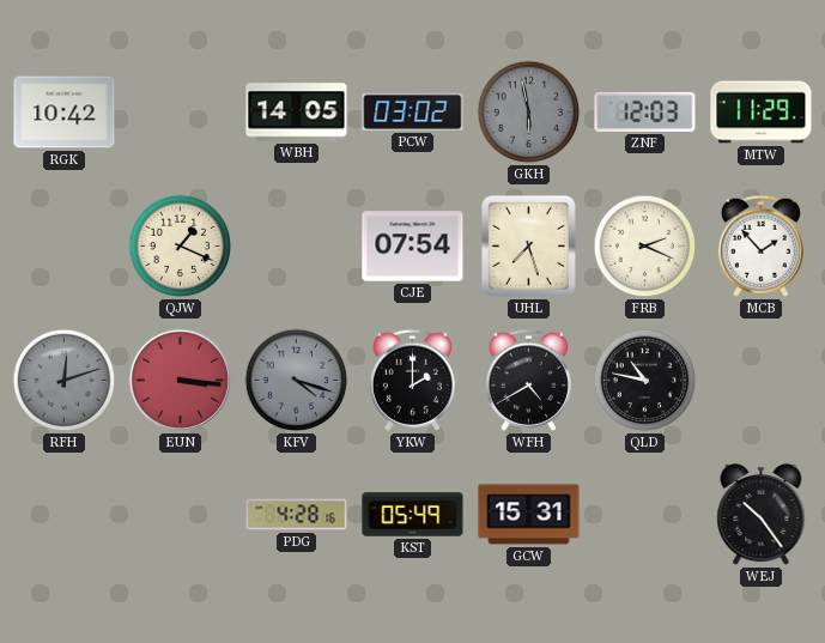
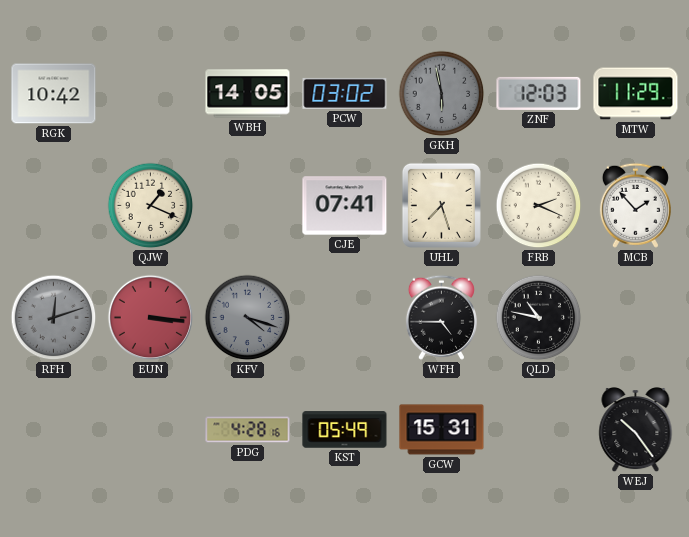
CJE: 07:54 -> 07:41
YKW: 2:00 -> none
WFH: 4:40 -> 4:45
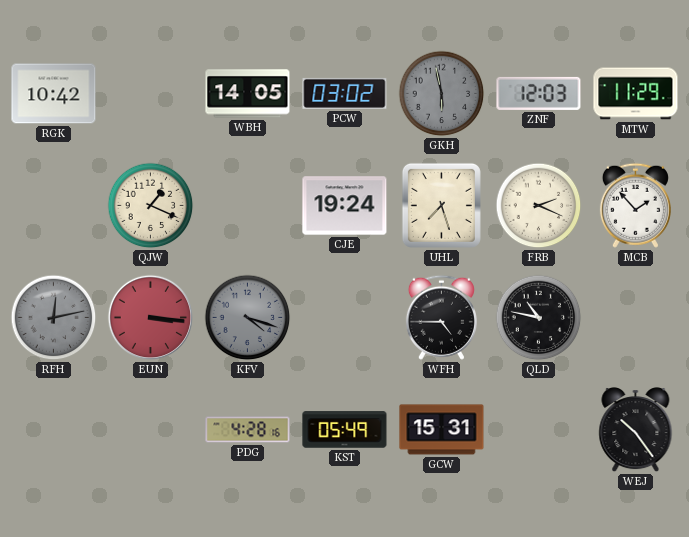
CJE: 07:41 -> 19:24
RFH: 12:12 -> 12:13
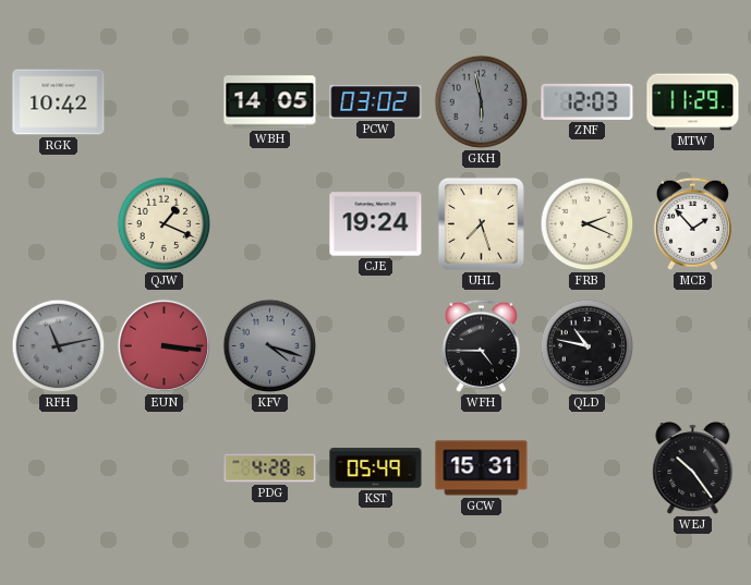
RFH: 12:13 -> 11:13
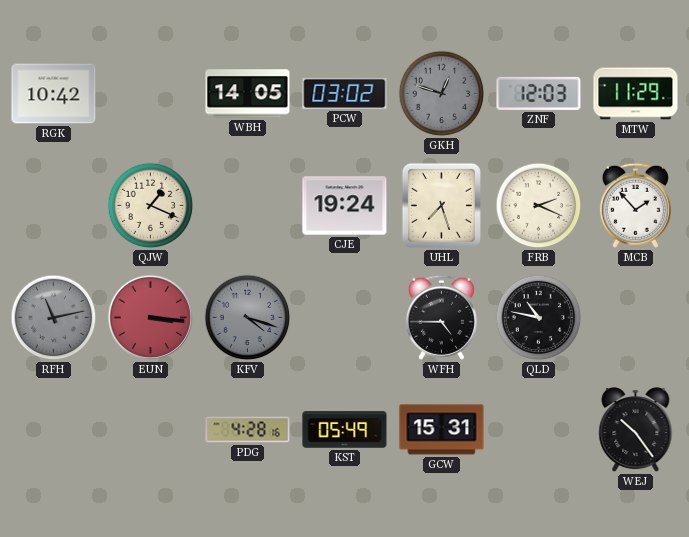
GKH: 5:58 -> 12:48
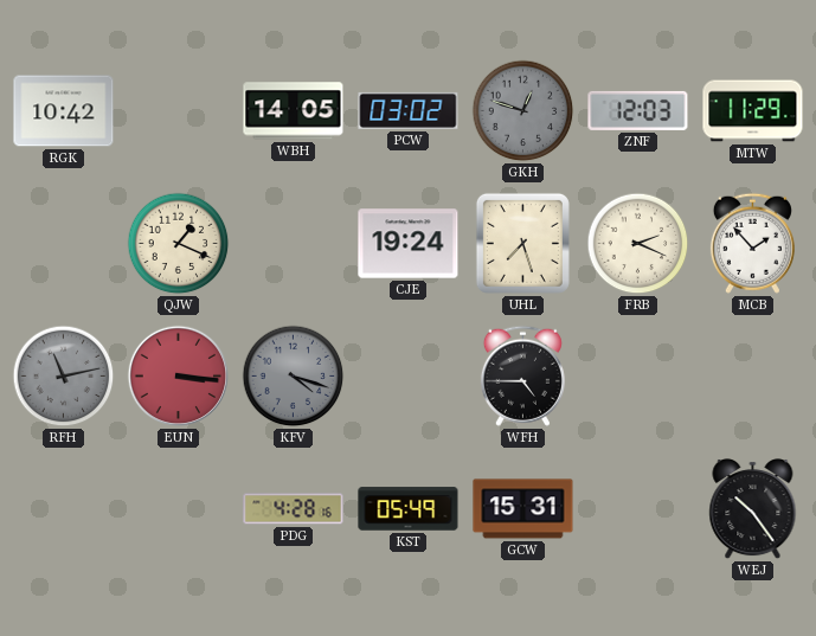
QLD: 10:47 -> none
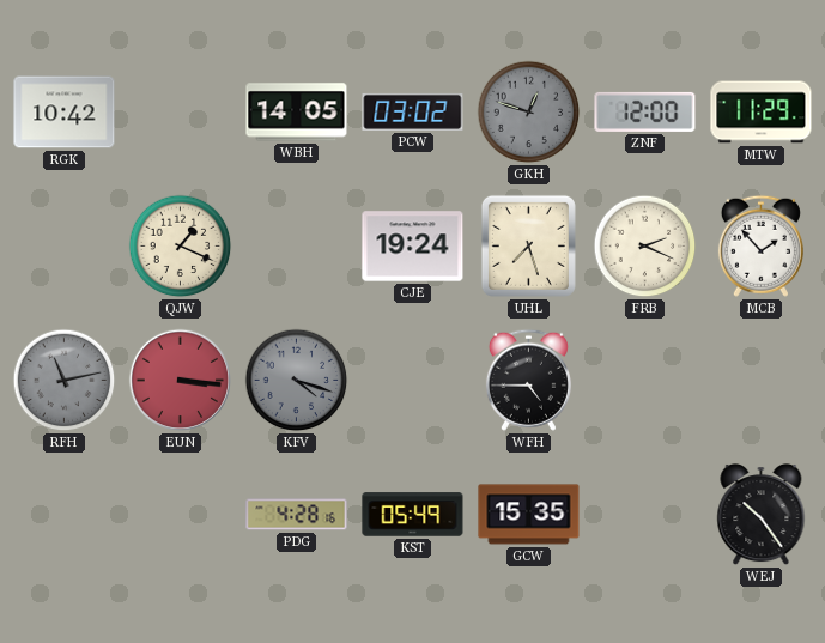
ZNF: 12:03 -> 12:00
GCW: 15:31 -> 15:35
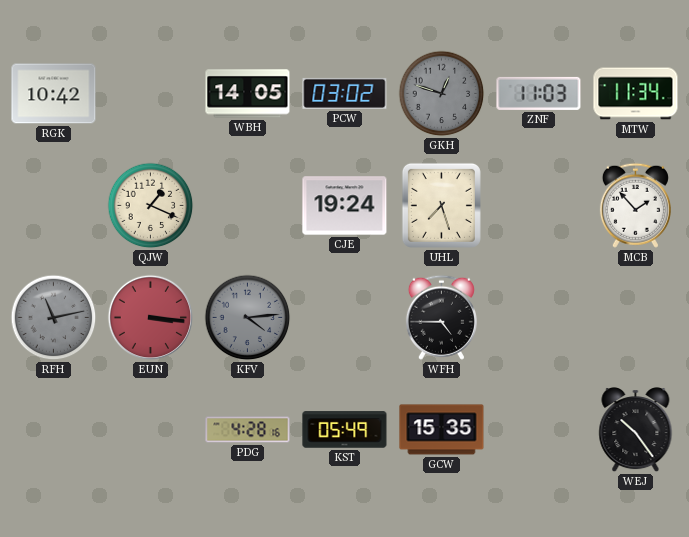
ZNF: 12:00 -> 11:03
MTW: 11:29 -> 11:34
FRB: 2:19 -> none
KFV: 4:18 -> 4:14
